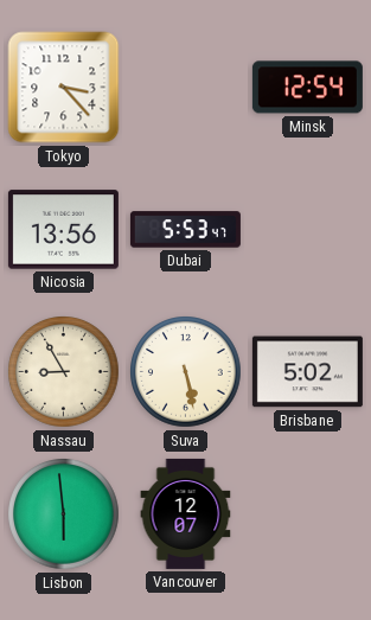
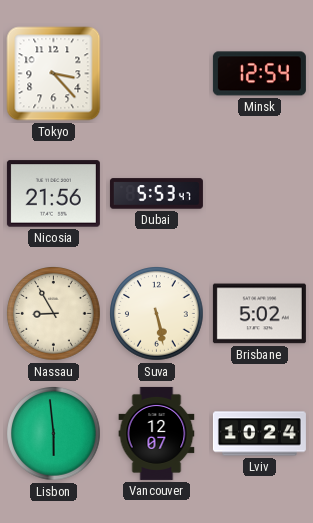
Nicosia: 13:56 -> 21:56
Lviv: none -> 10:24
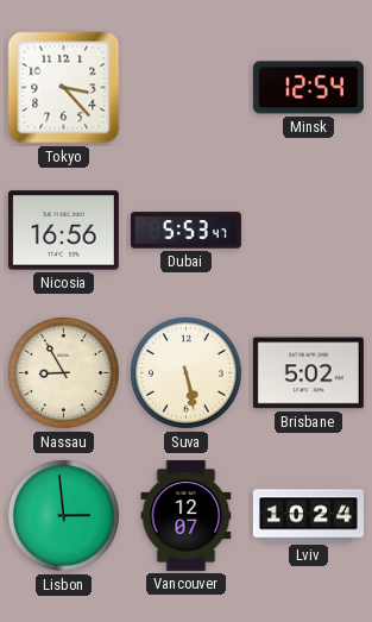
Nicosia: 21:56 -> 16:56
Lisbon: 5:59 -> 2:59
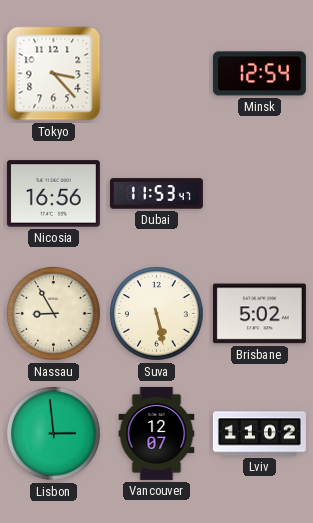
Dubai: 5:53 -> 11:53
Lviv: 10:24 -> 11:02
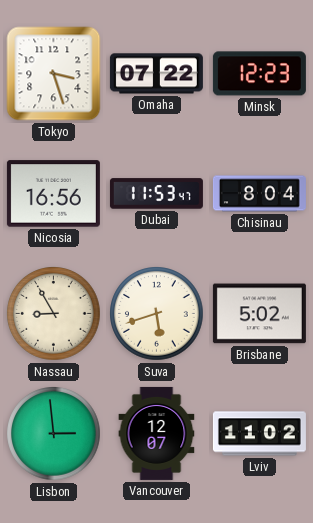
Tokyo: 3:23 -> 3:27
Omaha: none -> 07:22
Minsk: 12:54 -> 12:23
Chisinau: none -> 8:04
Suva: 5:28 -> 5:42
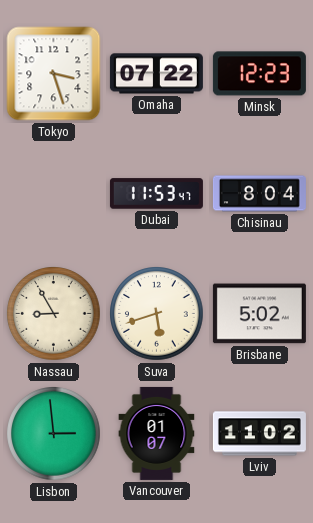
Nicosia: 16:56 -> none
Vancouver: 12:07 -> 01:07
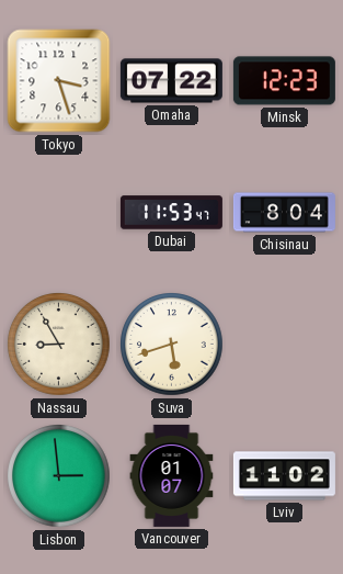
Brisbane: 5:02 -> none
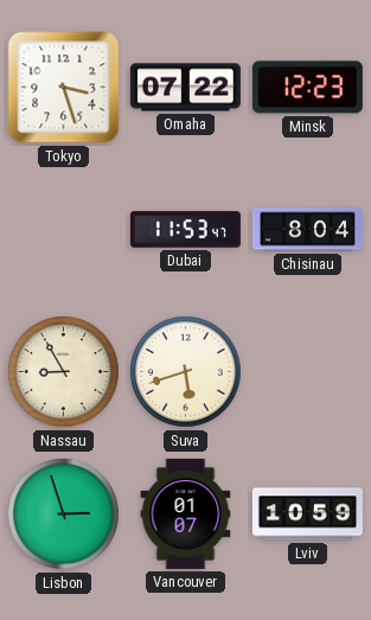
Lisbon: 2:59 -> 2:57
Lviv: 11:02 -> 10:59
